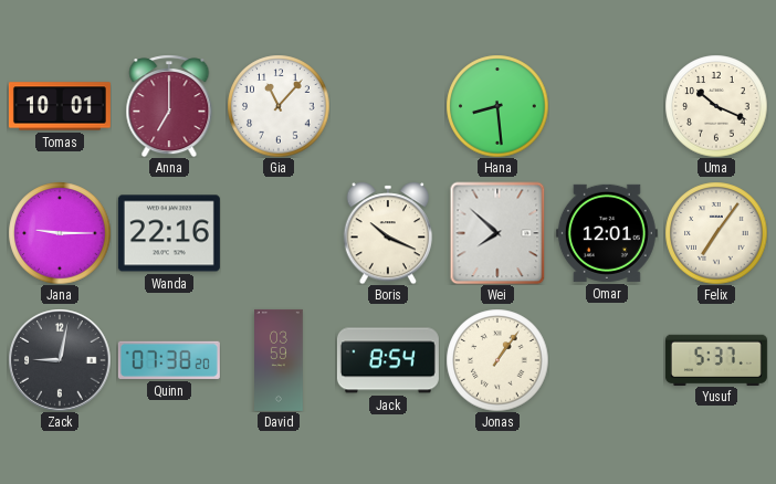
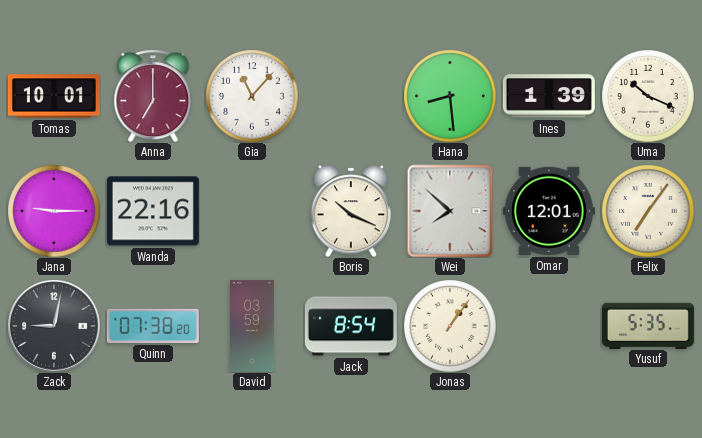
Ines: none -> 1:39
Yusuf: 5:37 -> 5:35
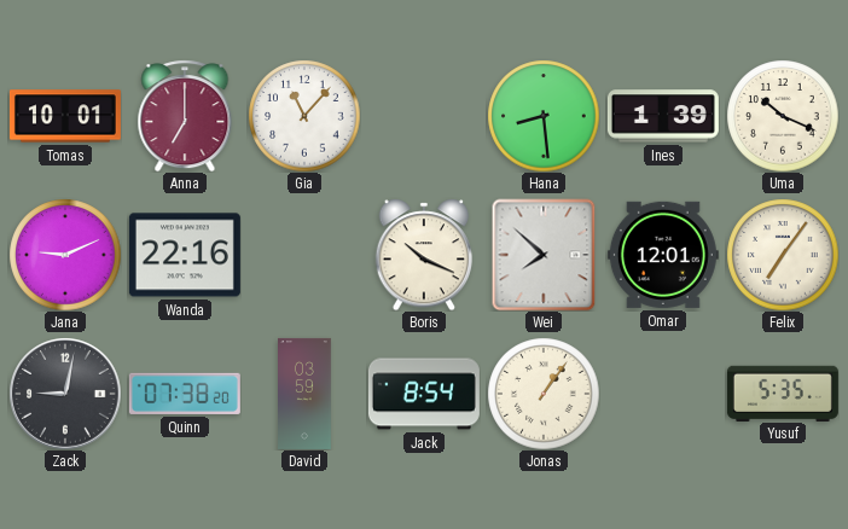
Jana: 9:15 -> 9:11
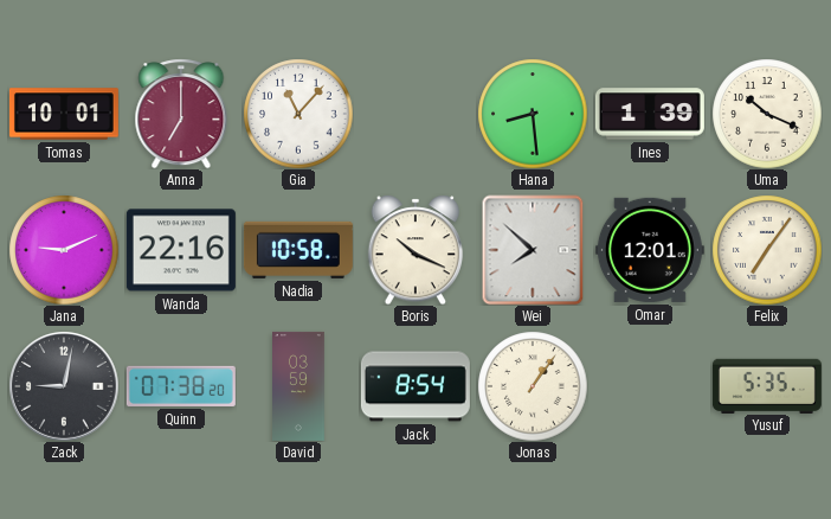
Nadia: none -> 10:58
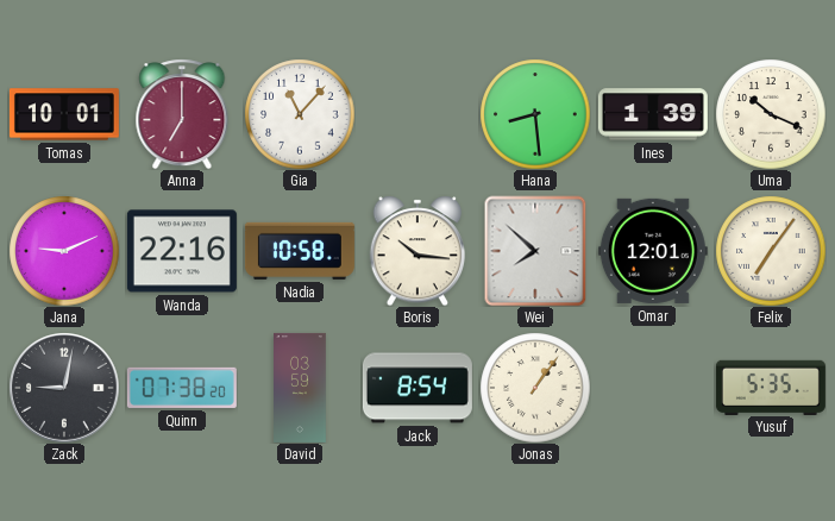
Boris: 10:19 -> 10:16
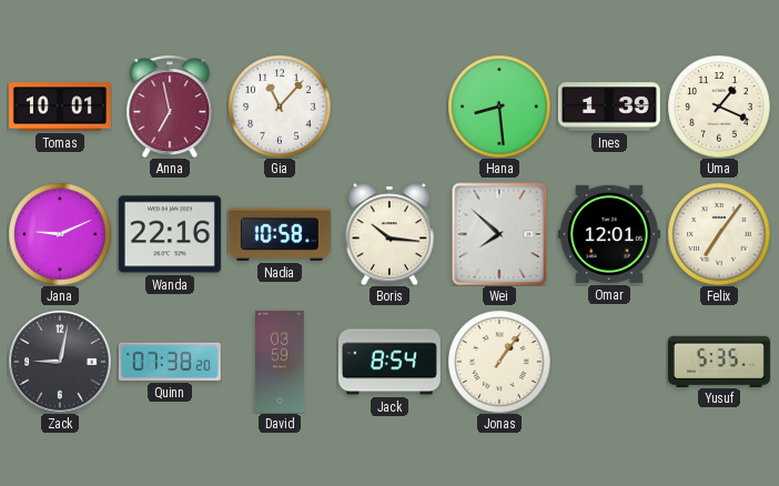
Anna: 7:00 -> 6:58
Uma: 10:19 -> 1:19
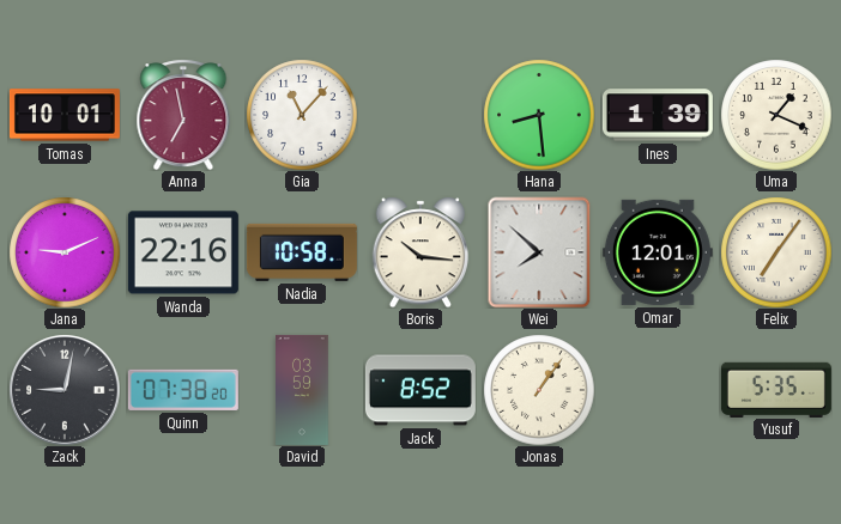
Jack: 8:54 -> 8:52
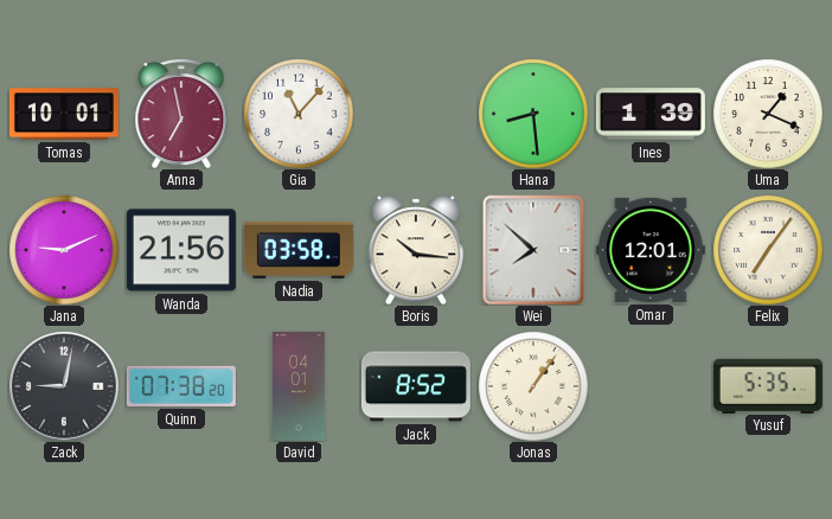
Wanda: 22:16 -> 21:56
Nadia: 10:58 -> 03:58
David: 03:59 -> 04:01
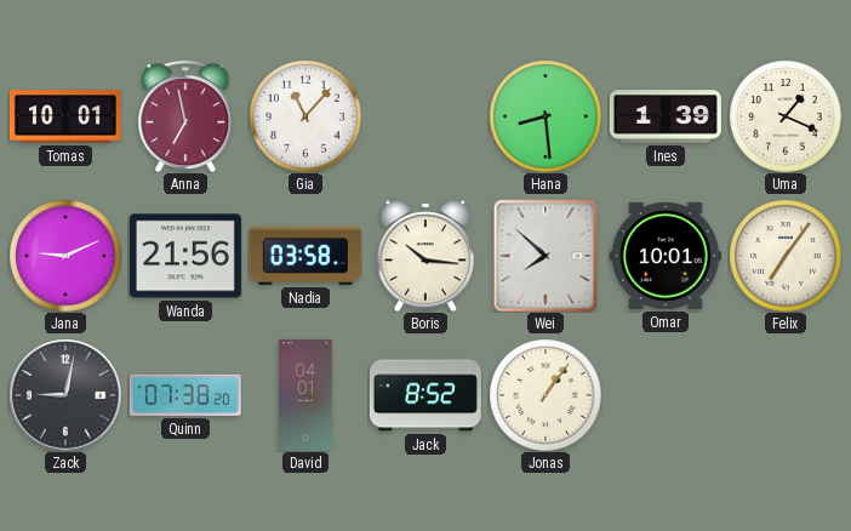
Omar: 12:01 -> 10:01
Yusuf: 5:35 -> none
